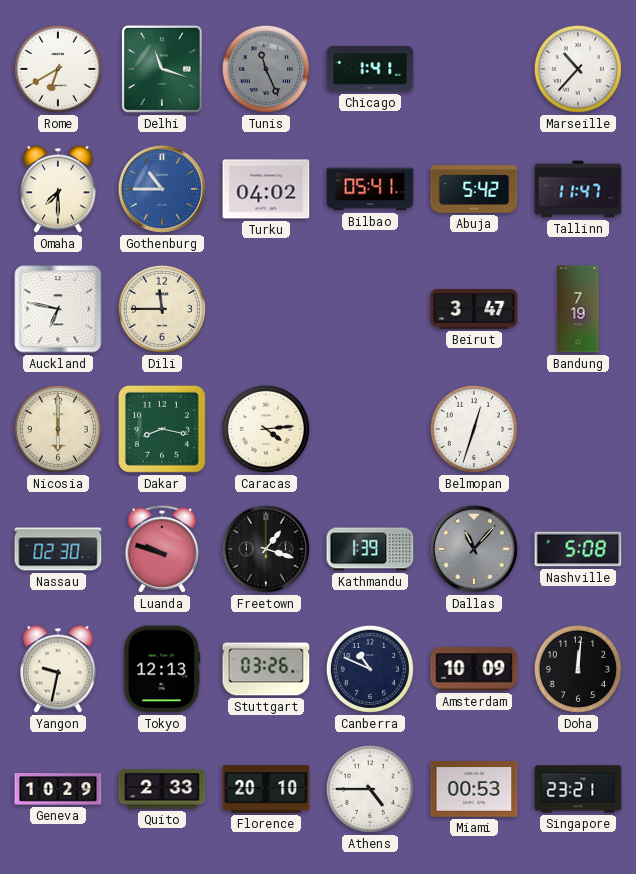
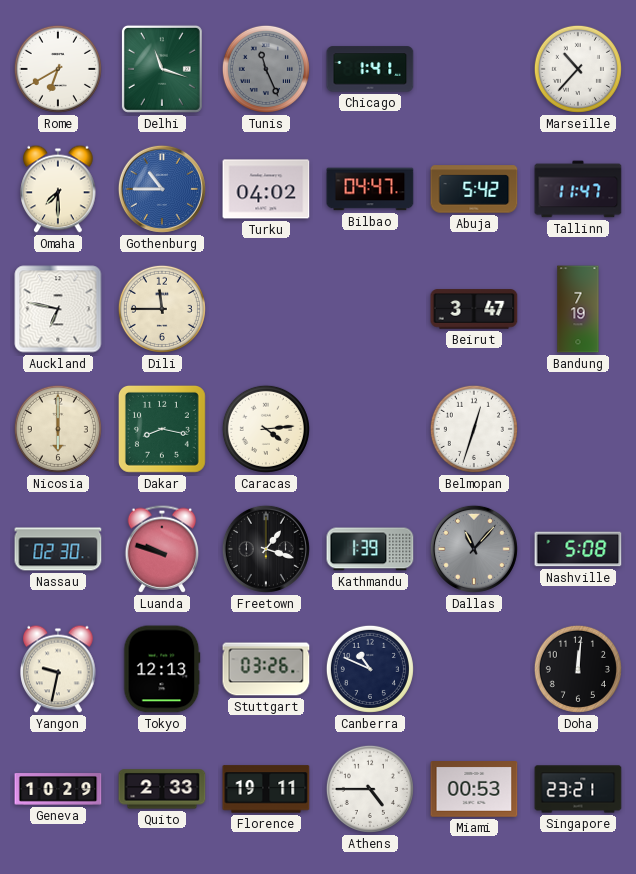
Bilbao: 05:41 -> 04:47
Amsterdam: 10:09 -> none
Florence: 20:10 -> 19:11
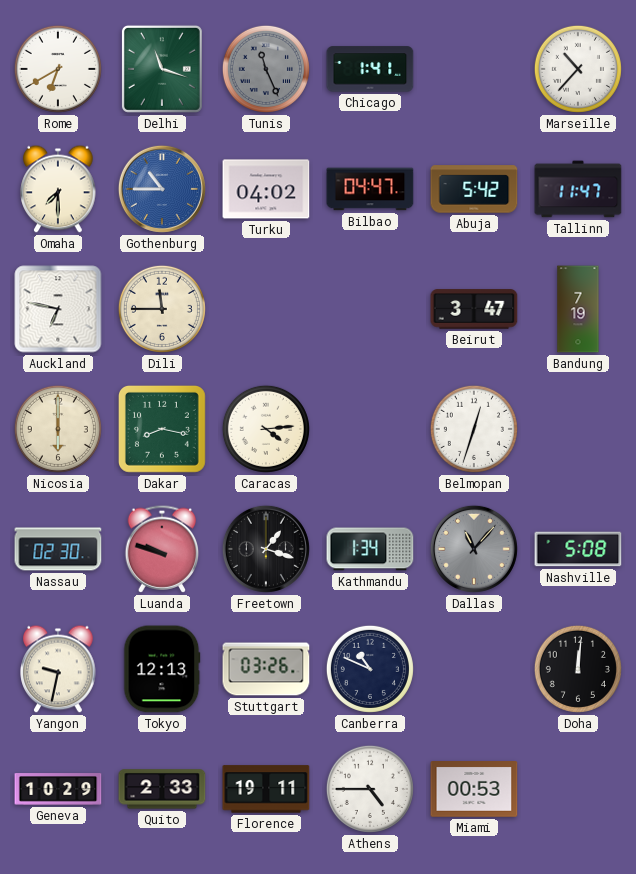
Kathmandu: 1:39 -> 1:34
Singapore: 23:21 -> none
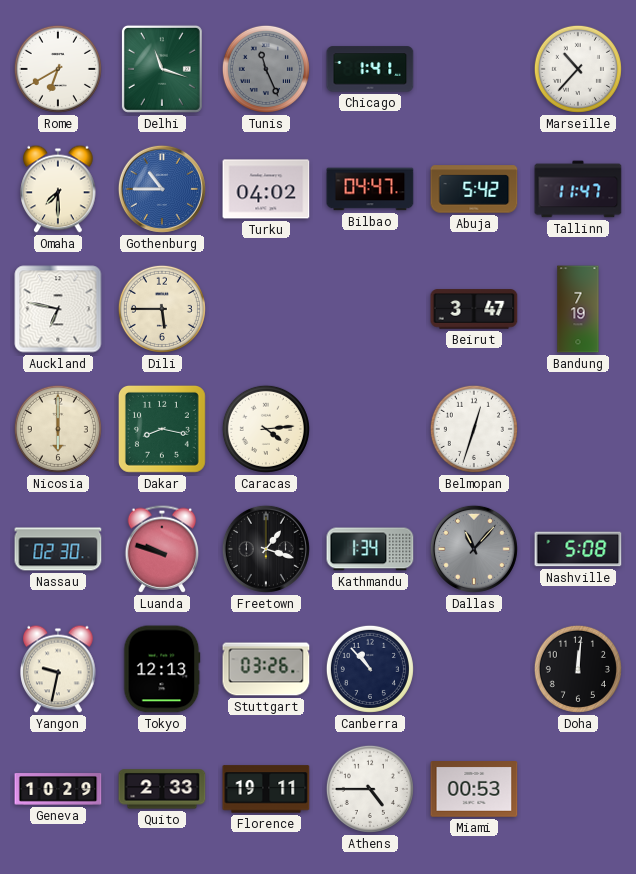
Dili: 11:45 -> 5:45
Canberra: 10:49 -> 10:53
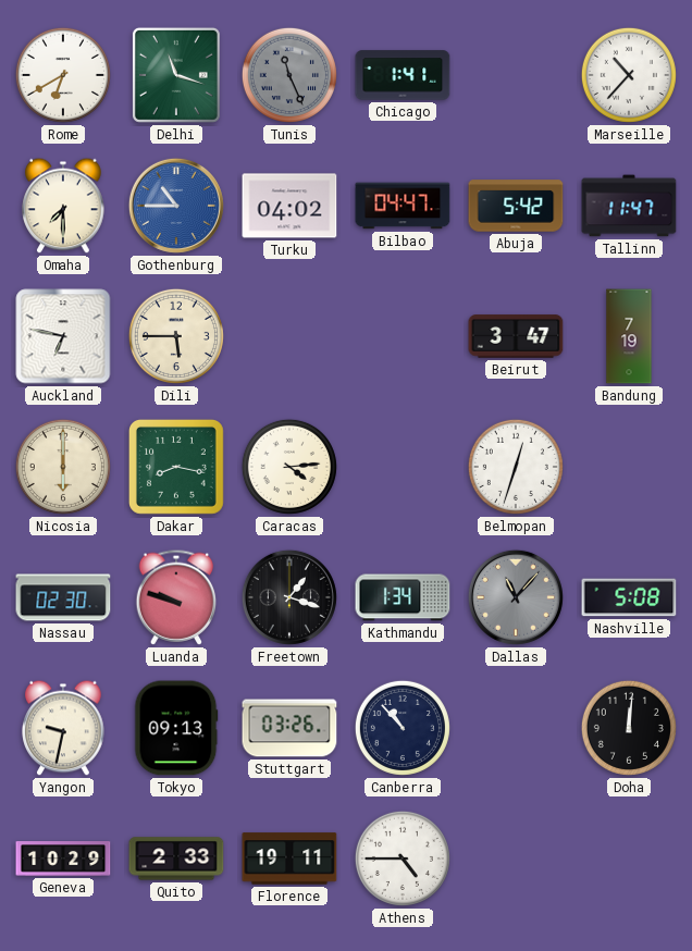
Tokyo: 12:13 -> 09:13
Miami: 00:53 -> none
